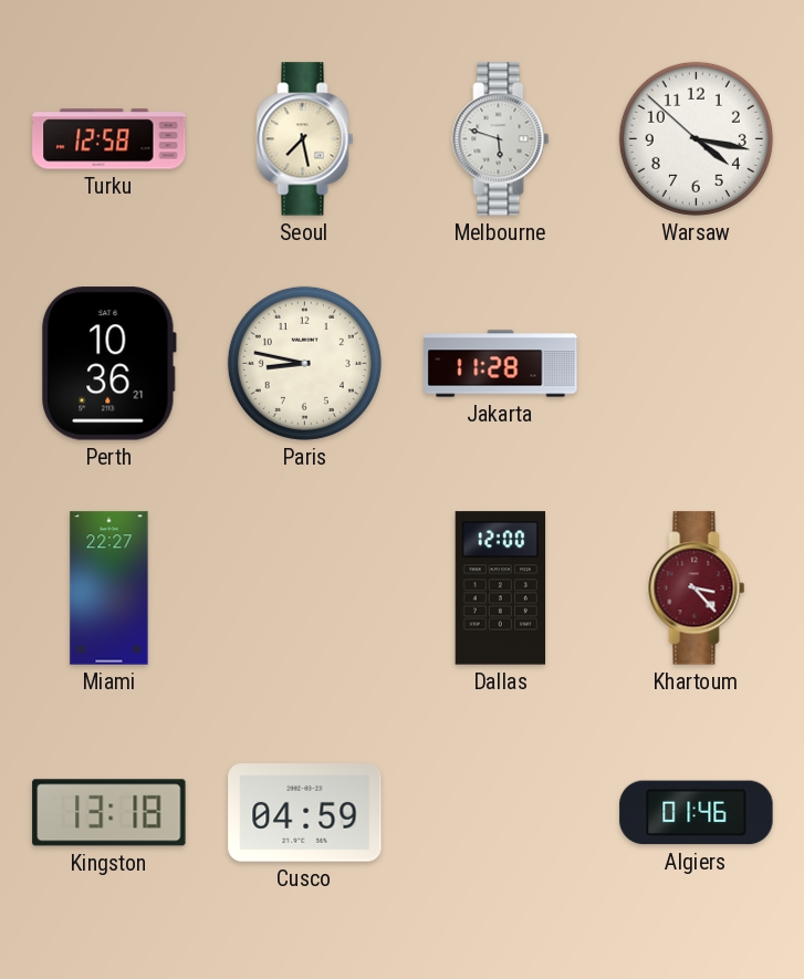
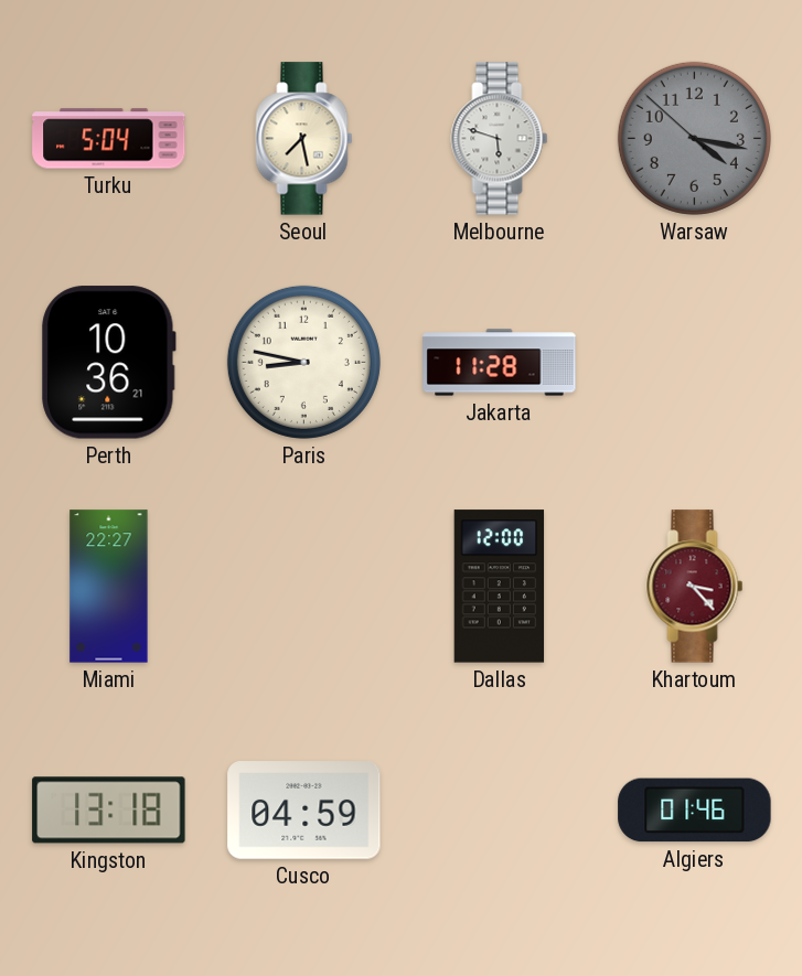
Turku: 12:58 -> 5:04
Warsaw dial: white -> grey
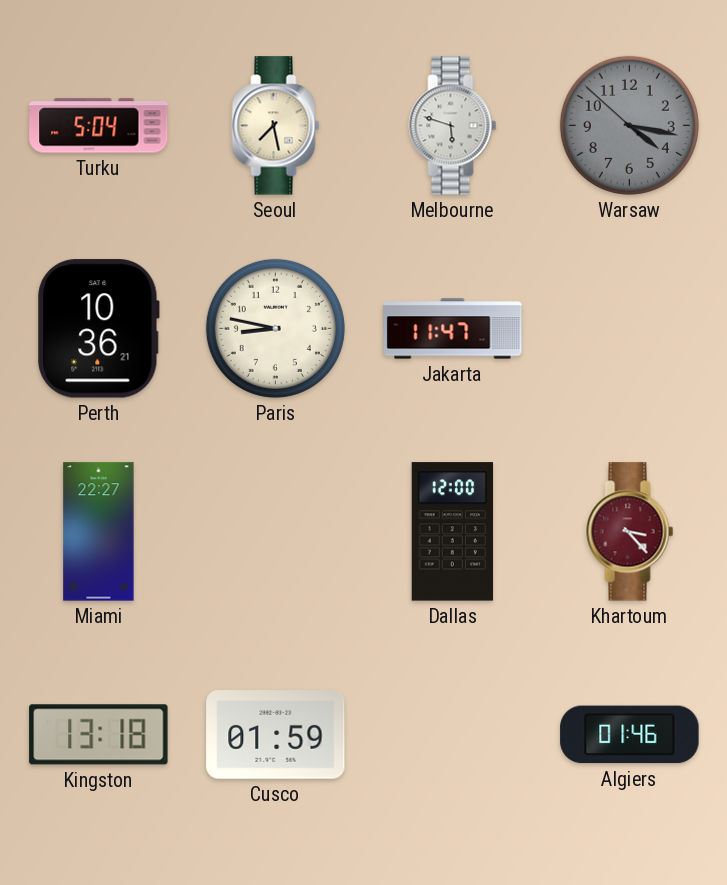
Jakarta: 11:28 -> 11:47
Cusco: 04:59 -> 01:59
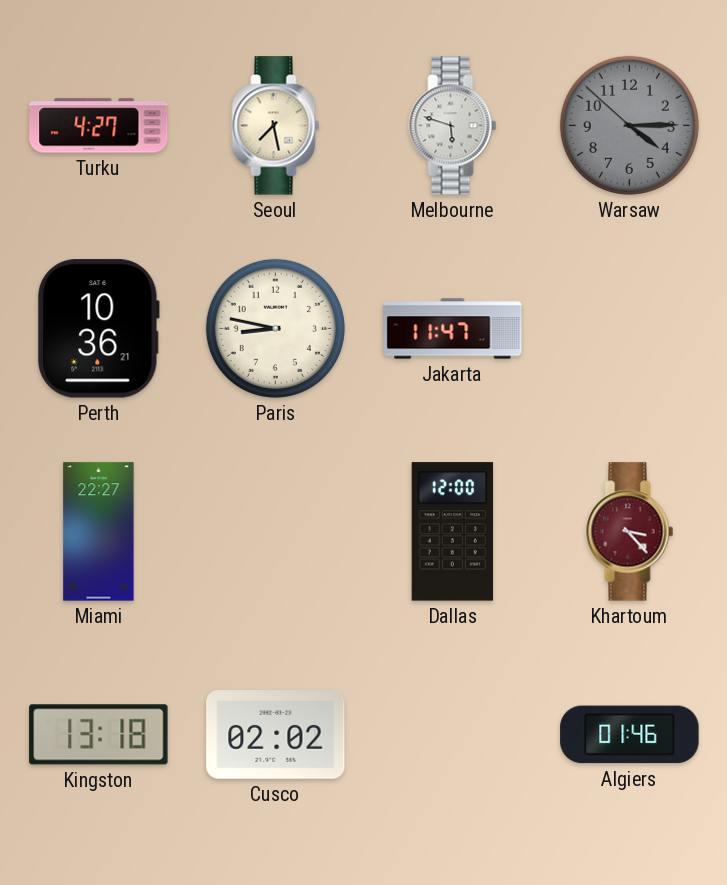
Turku: 5:04 -> 4:27
Warsaw: 4:16 -> 4:14
Cusco: 01:59 -> 02:02
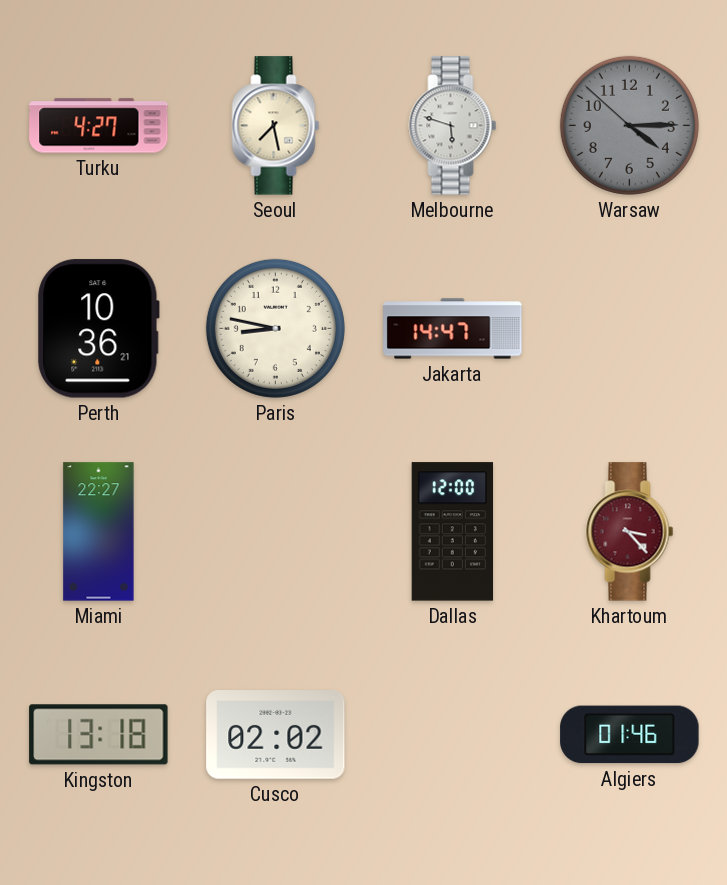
Jakarta: 11:47 -> 14:47
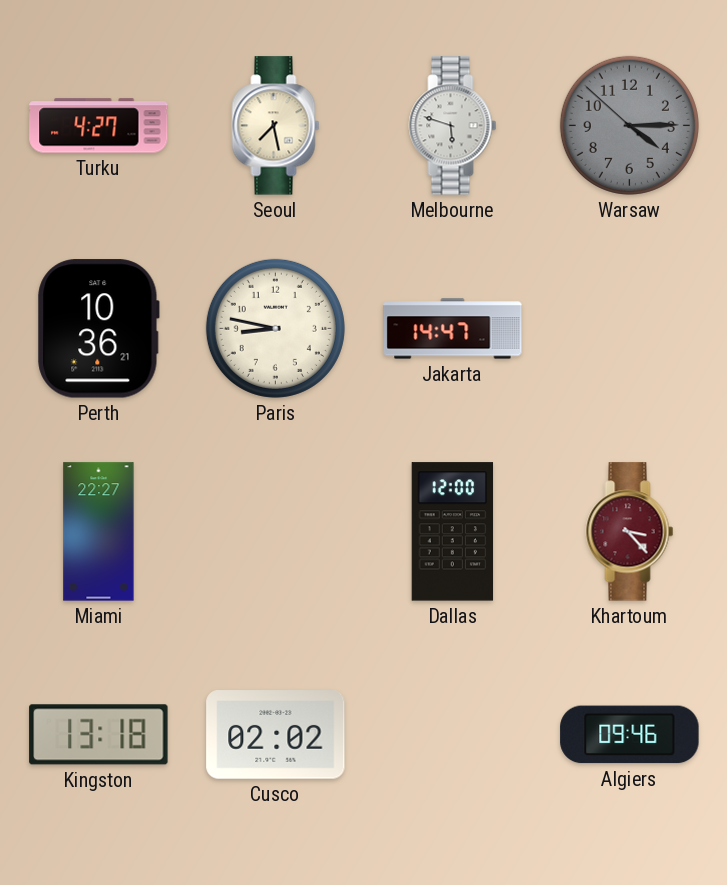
Algiers: 01:46 -> 09:46
